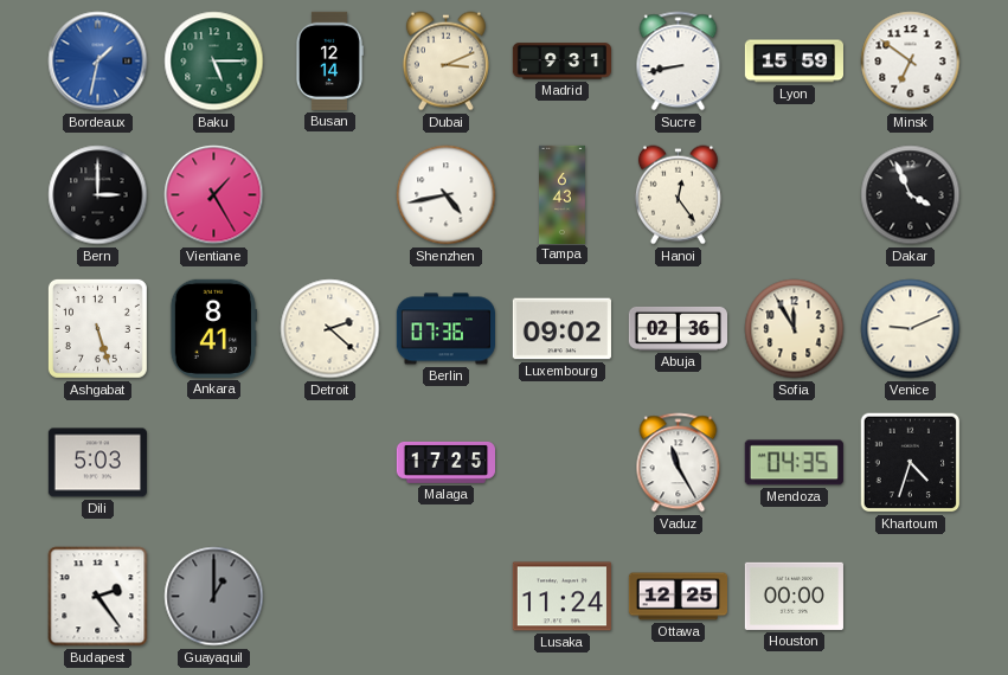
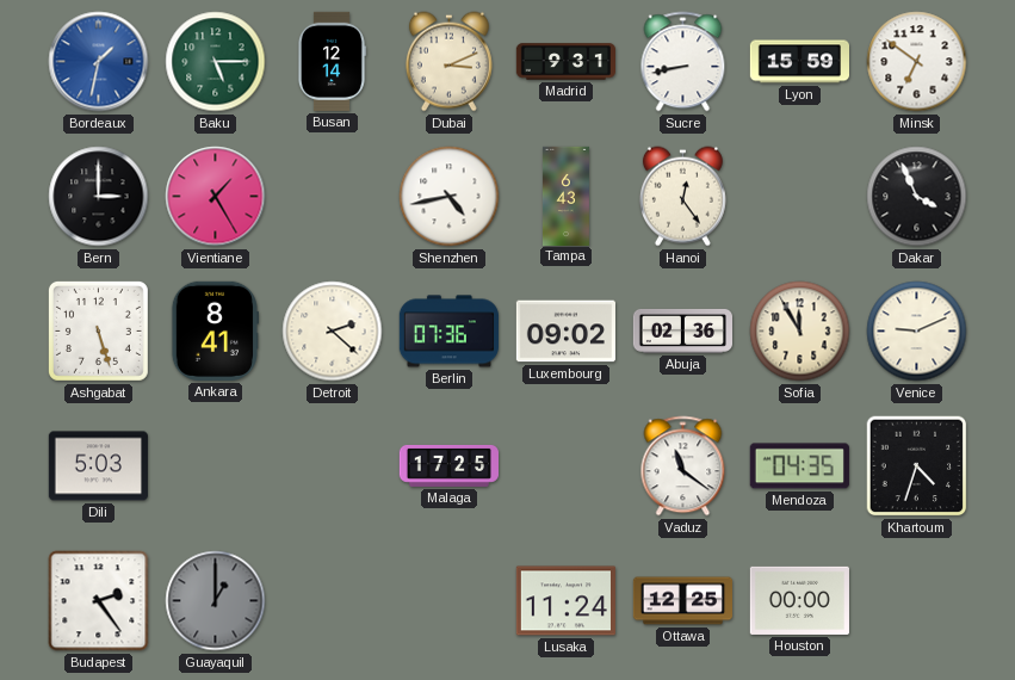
Vaduz: 11:25 -> 11:21
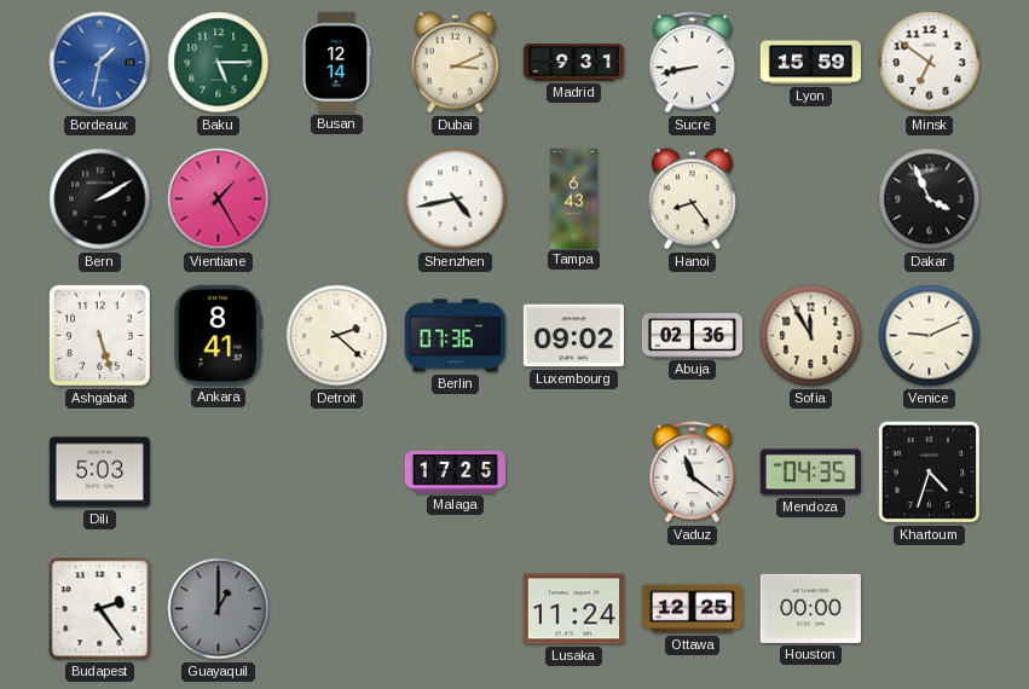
Bern: 3:00 -> 2:10
Hanoi: 12:24 -> 8:24
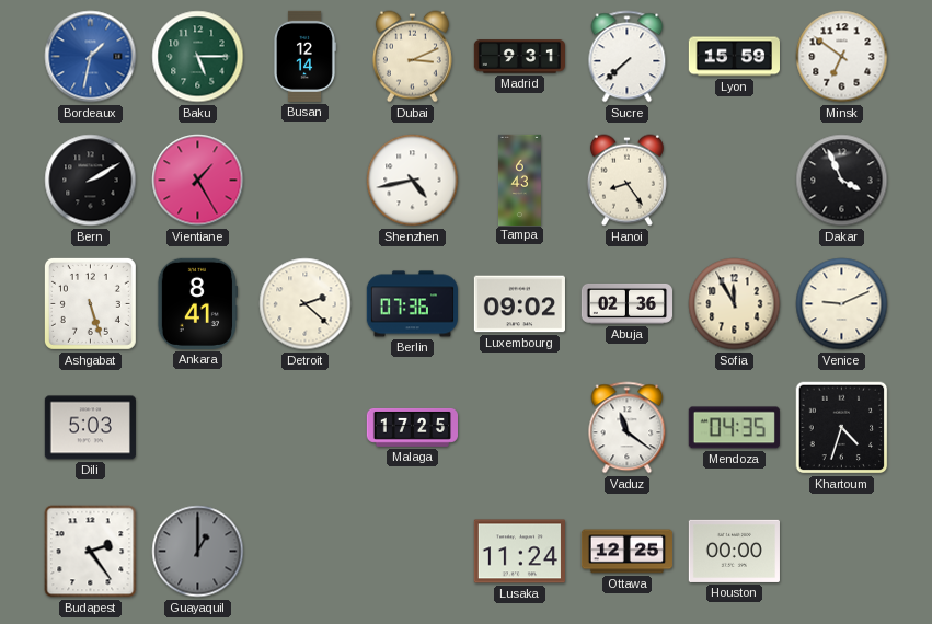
Sucre: 8:43 -> 7:38
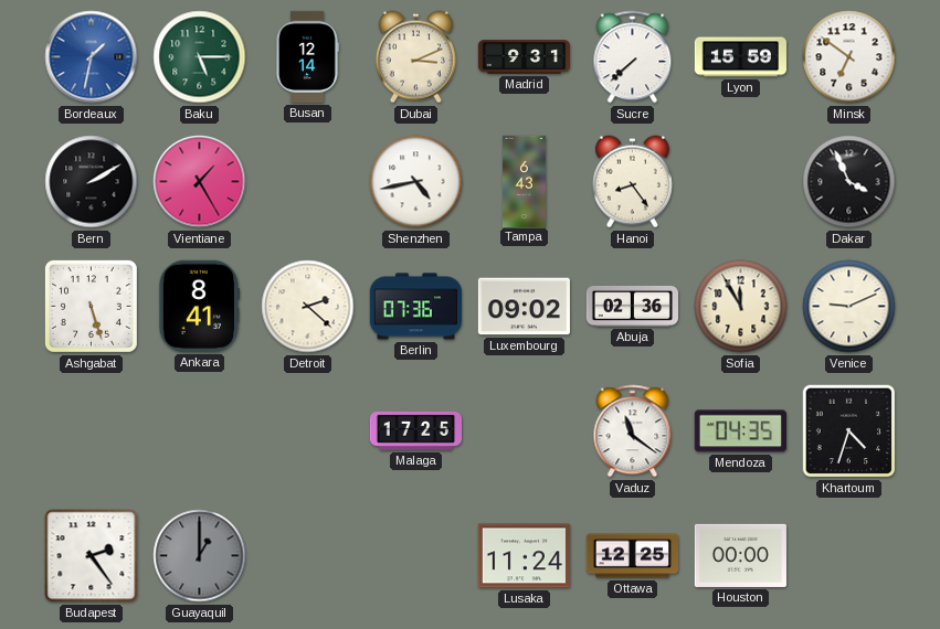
Dili: 5:03 -> none
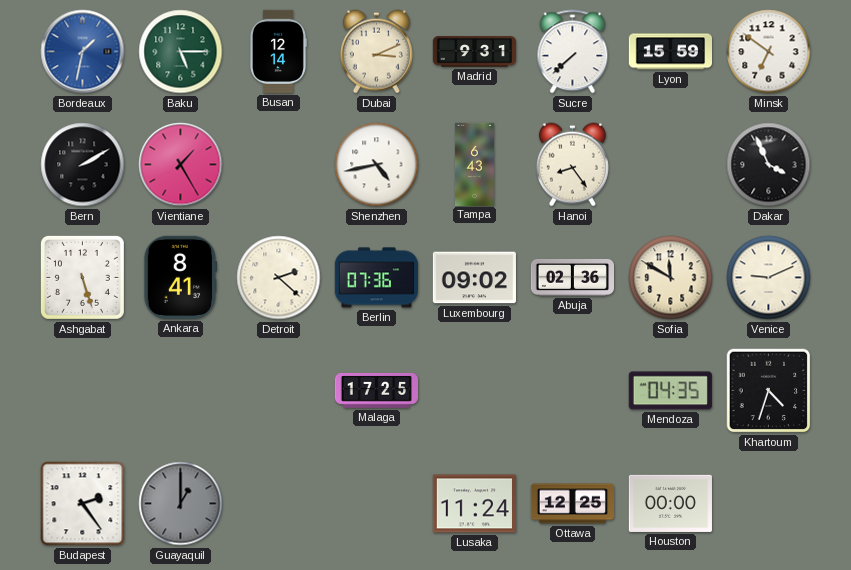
Sofia: 11:55 -> 11:50
Vaduz: 11:21 -> none
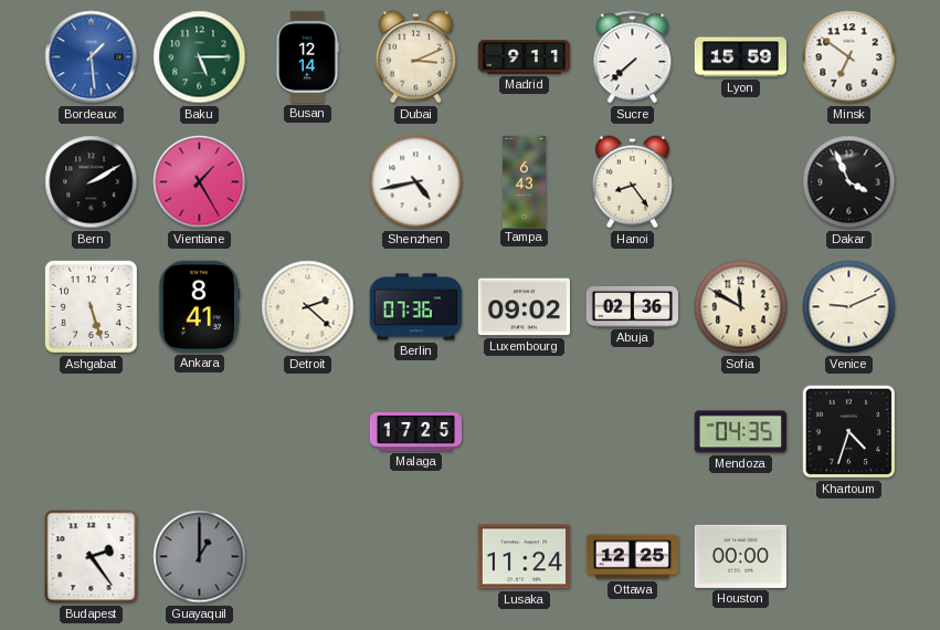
Bordeaux: 1:32 -> 1:29
Madrid: 9:31 -> 9:11
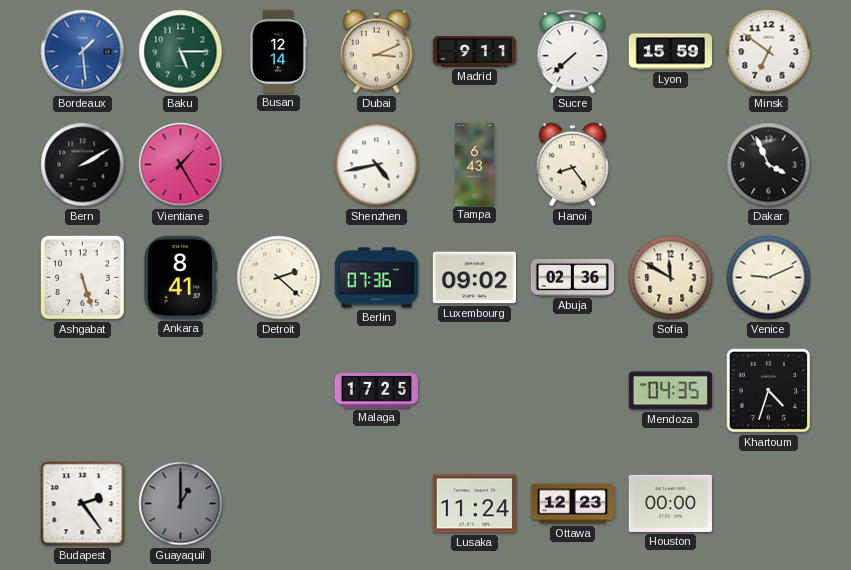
Ottawa: 12:25 -> 12:23
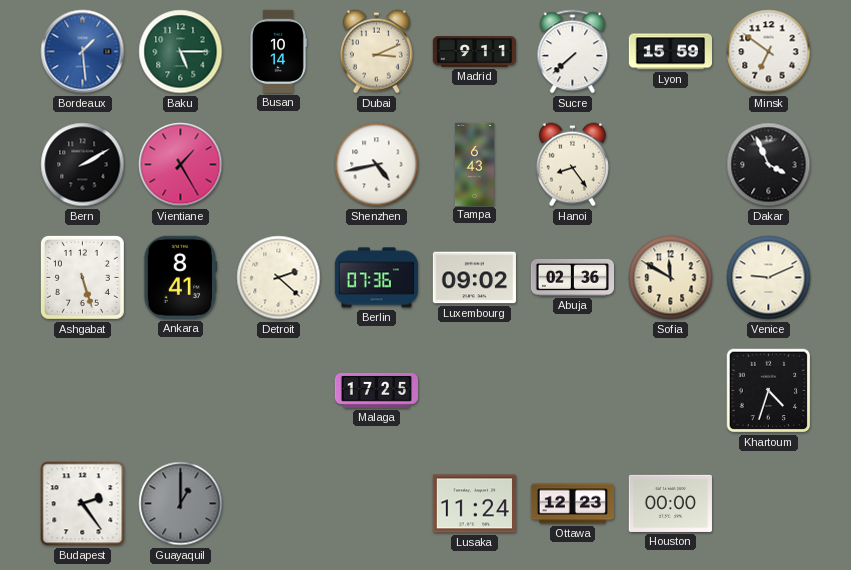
Busan: 12:14 -> 10:14
Mendoza: 04:35 -> none
